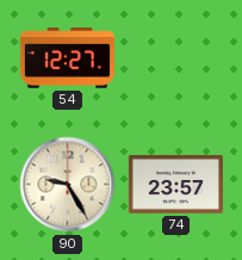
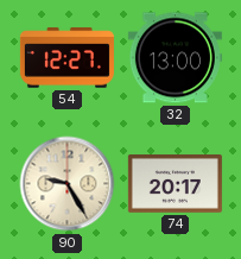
32: none -> 13:00
74: 23:57 -> 20:17
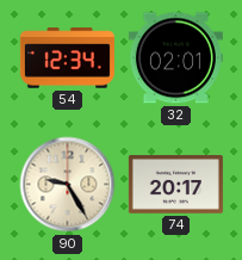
54: 12:27 -> 12:34
32: 13:00 -> 02:01
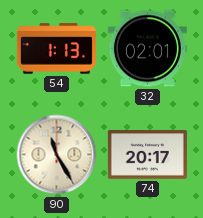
54: 12:34 -> 1:13
90: 9:25 -> 11:25
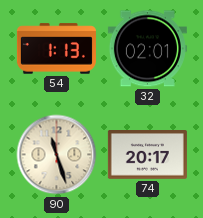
90: 11:25 -> 11:27
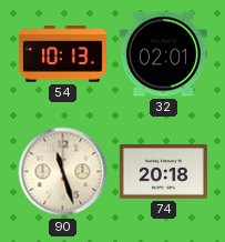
54: 1:13 -> 10:13
74: 20:17 -> 20:18
